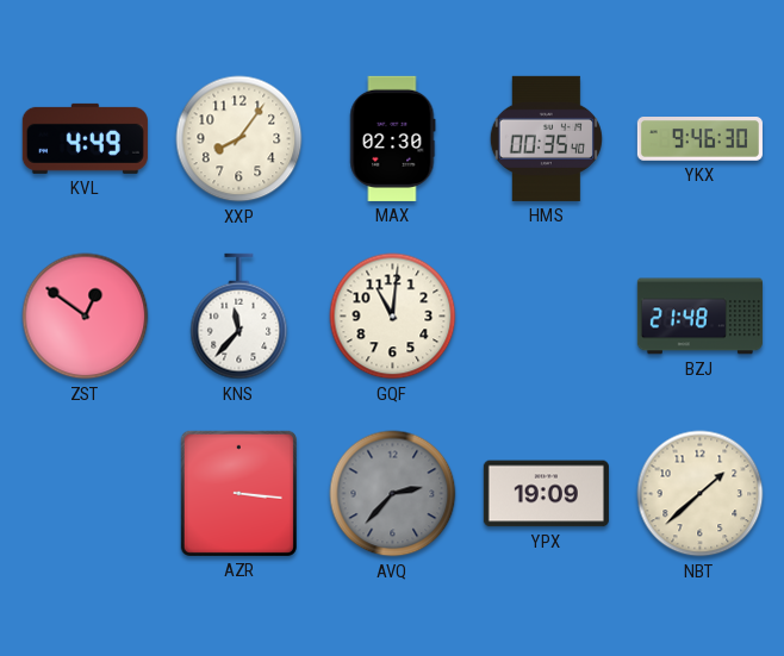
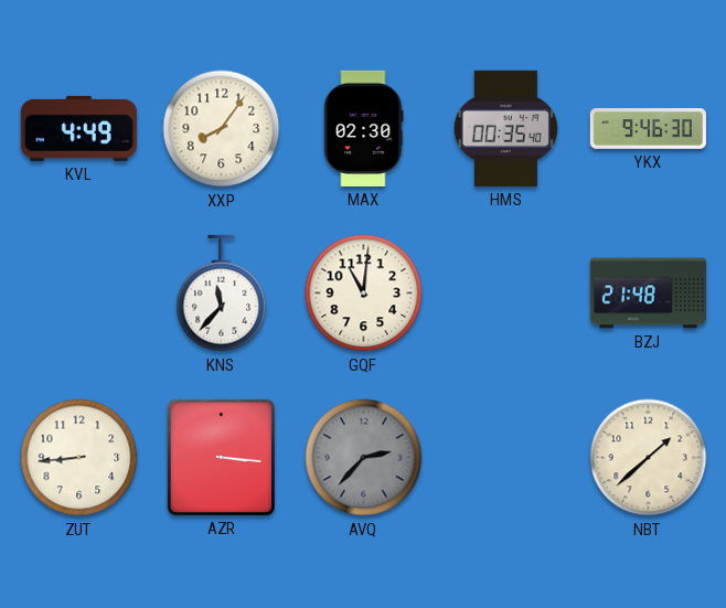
ZST: 12:51 -> none
ZUT: none -> 8:44
YPX: 19:09 -> none
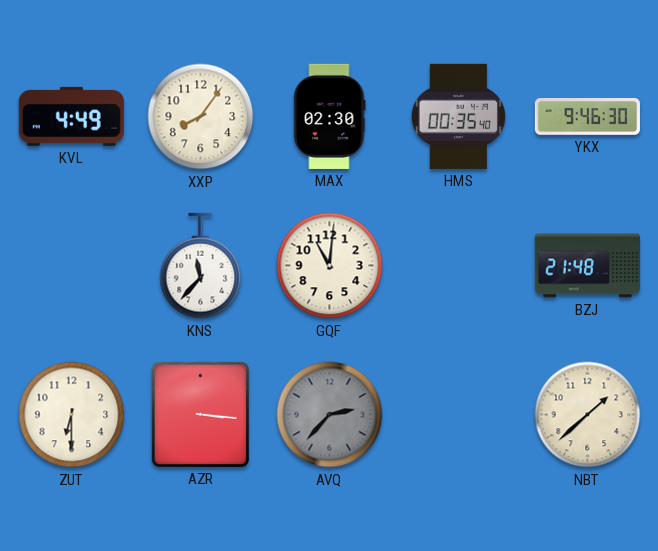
ZUT: 8:44 -> 6:30
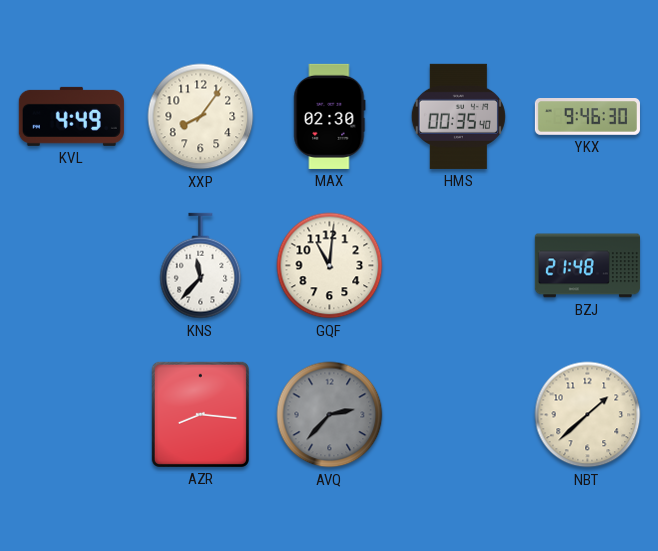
ZUT: 6:30 -> none
AZR: 3:16 -> 8:16
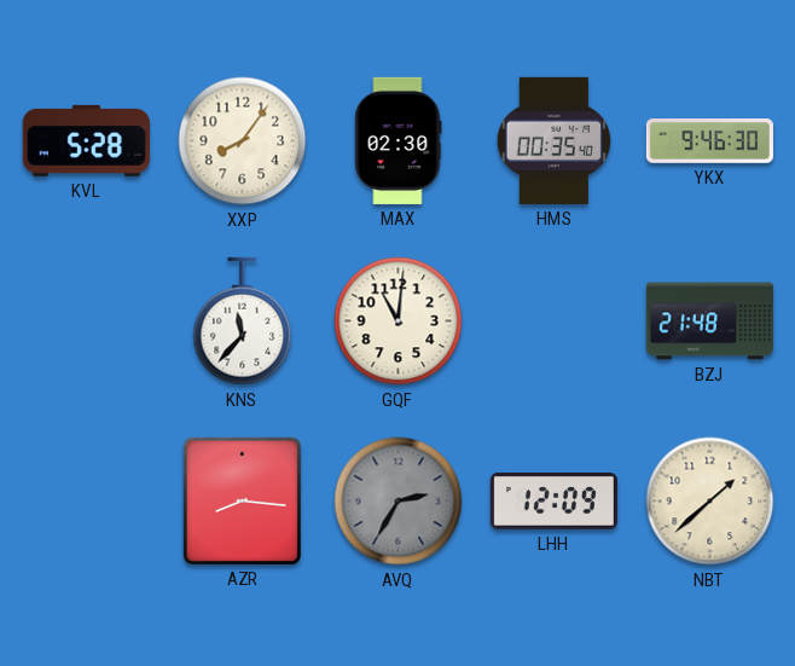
KVL: 4:49 -> 5:28
AVQ: 2:37 -> 2:35
LHH: none -> 12:09
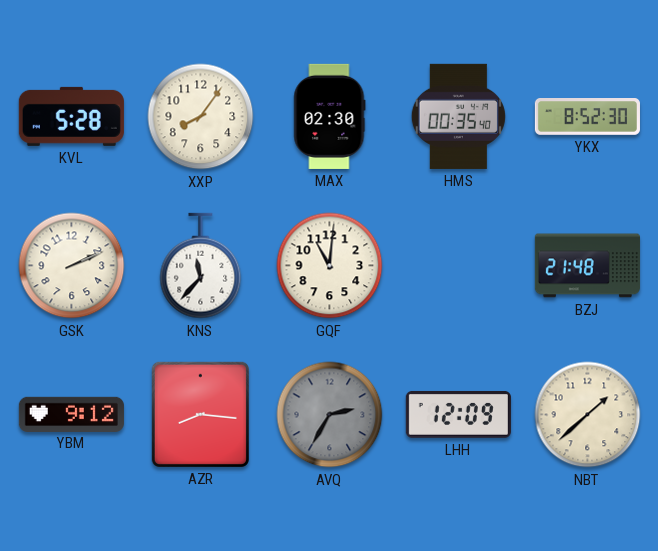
YKX: 9:46 -> 8:52
GSK: none -> 2:11
YBM: none -> 9:12
